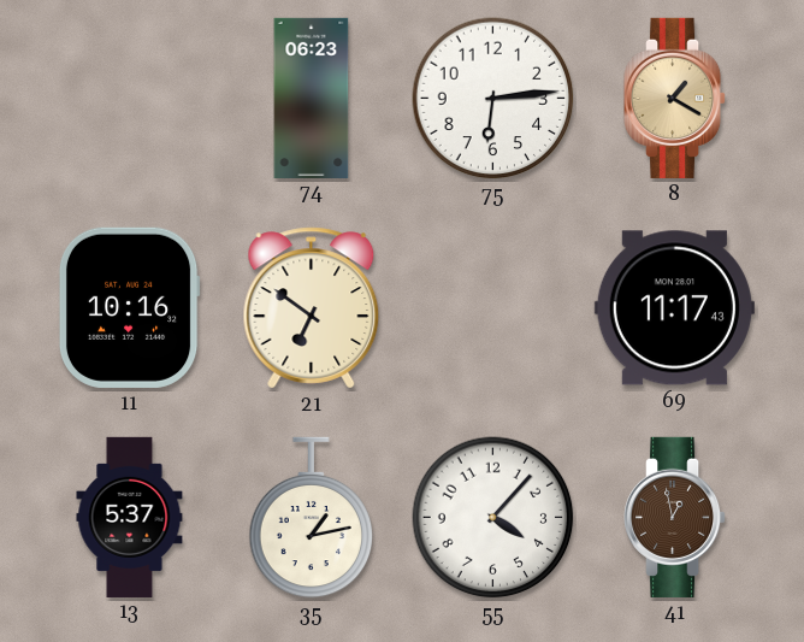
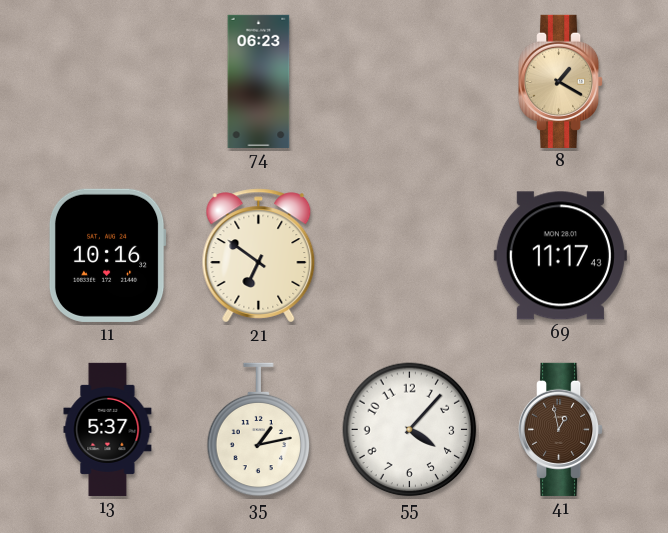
75: 6:14 -> none
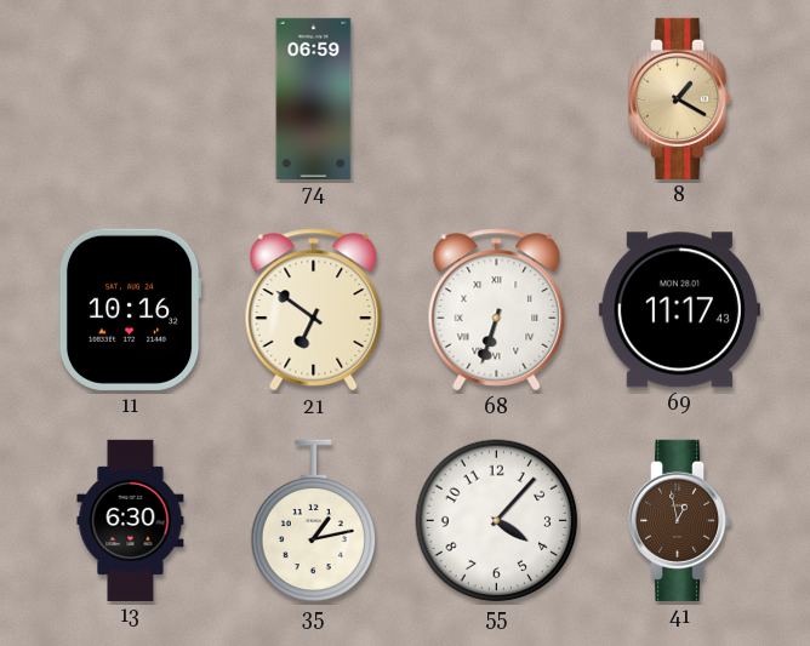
74: 06:23 -> 06:59
68: none -> 6:33
13: 5:37 -> 6:30
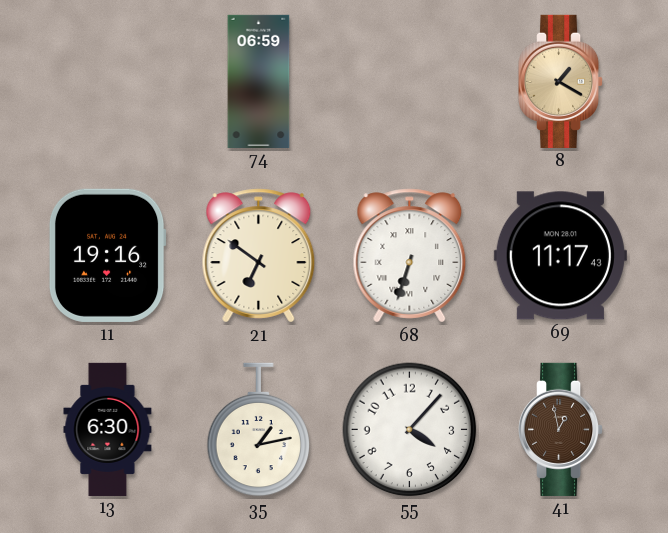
11: 10:16 -> 19:16
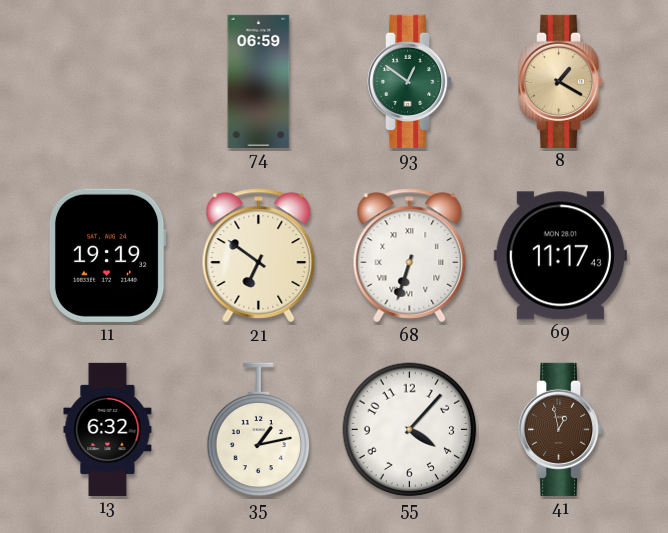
93: none -> 12:51
11: 19:16 -> 19:19
13: 6:30 -> 6:32
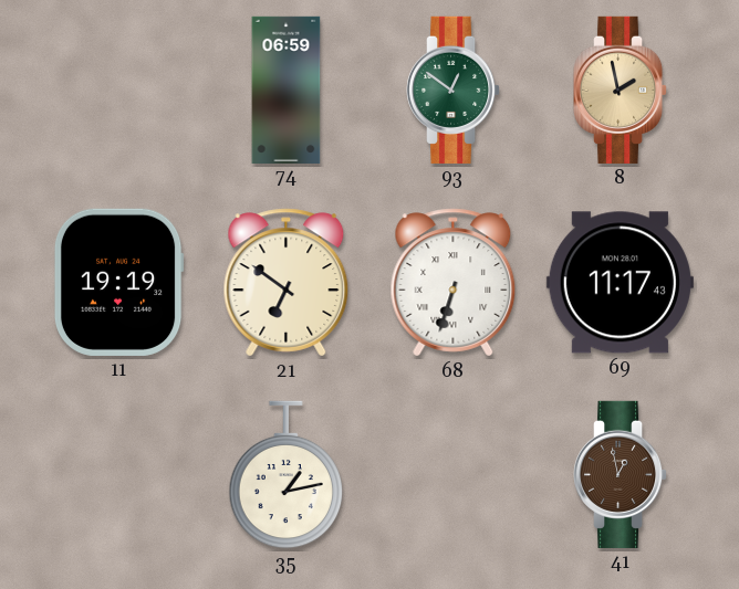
8: 1:20 -> 1:58
13: 6:32 -> none
55: 4:07 -> none
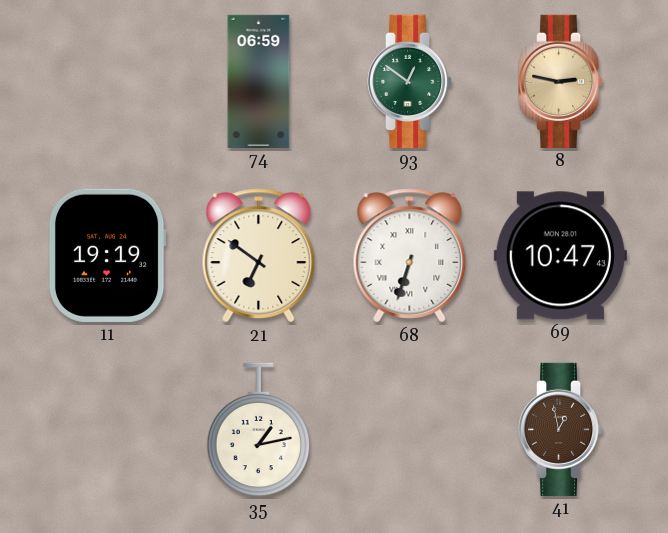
8: 1:58 -> 2:47
69: 11:17 -> 10:47
